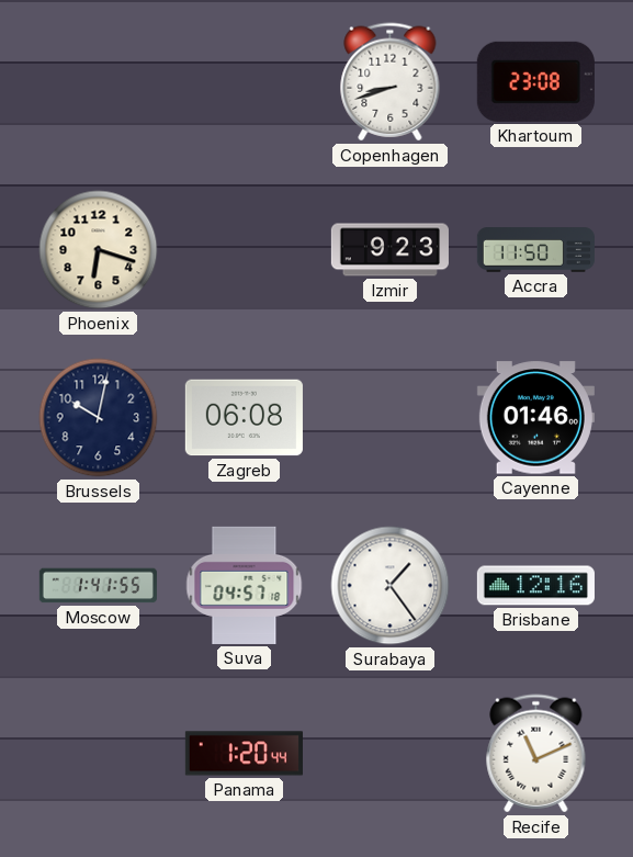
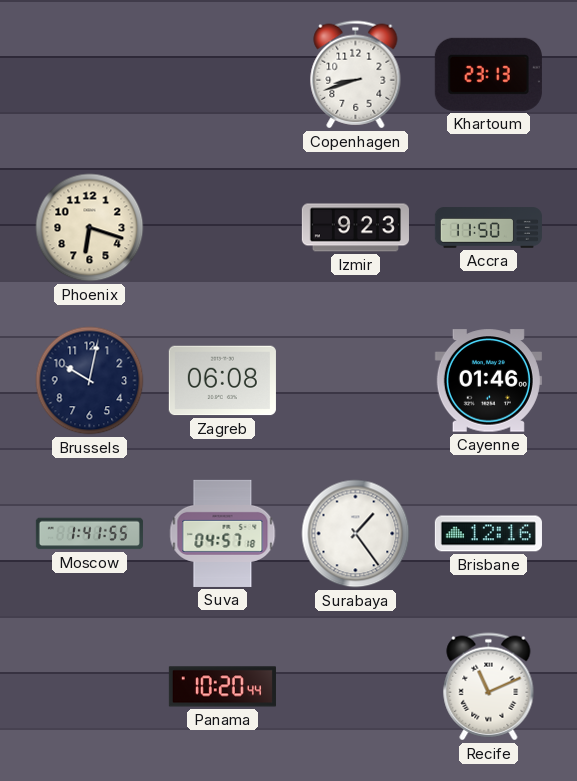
Khartoum: 23:08 -> 23:13
Panama: 1:20 -> 10:20
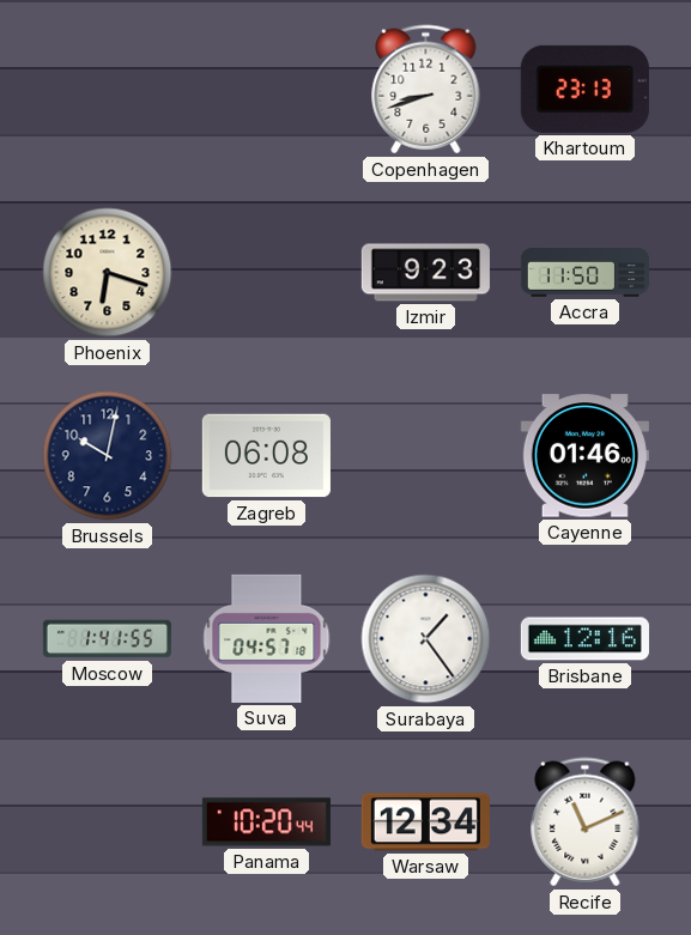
Warsaw: none -> 12:34
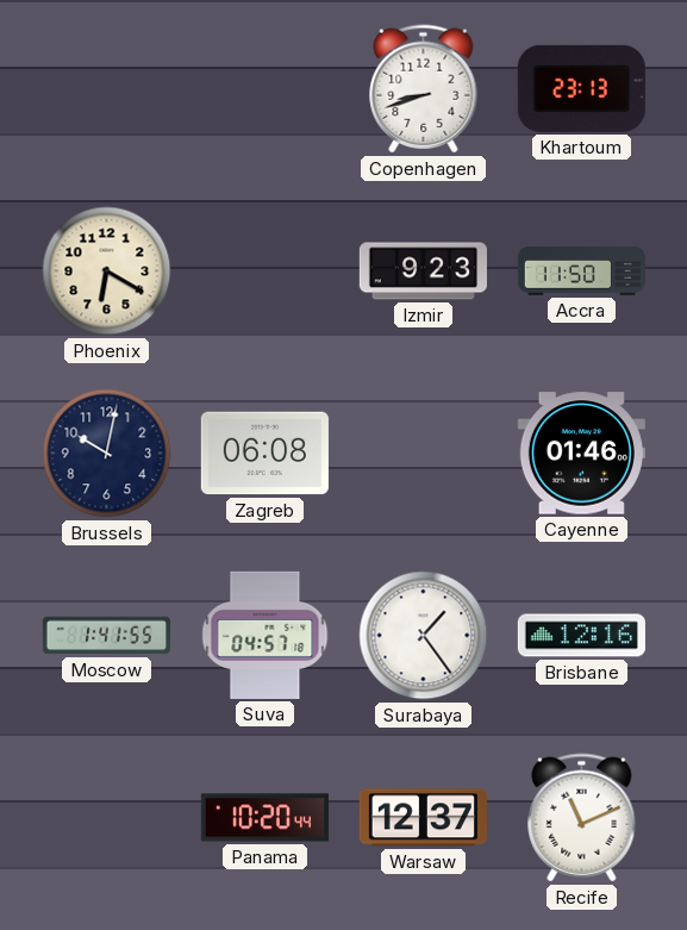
Phoenix: 6:18 -> 6:20
Warsaw: 12:34 -> 12:37
